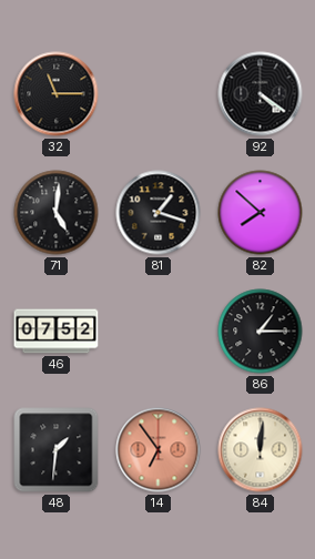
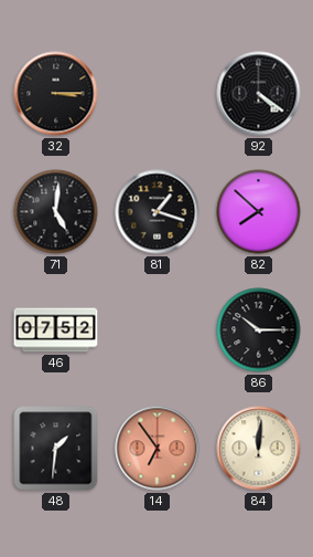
32: 11:15 -> 3:15
86: 1:15 -> 10:15
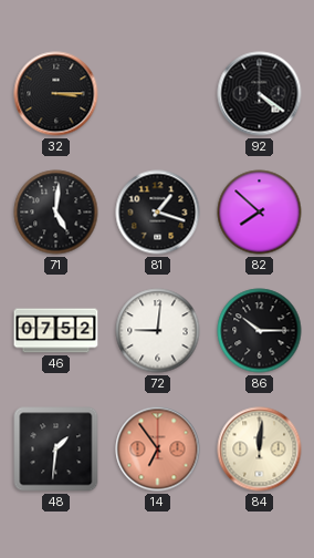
72: none -> 9:01
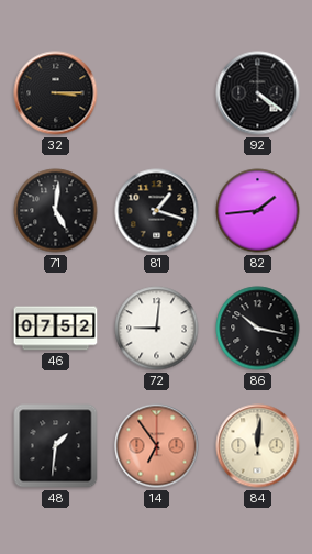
82: 7:52 -> 1:44
86: 10:15 -> 10:17
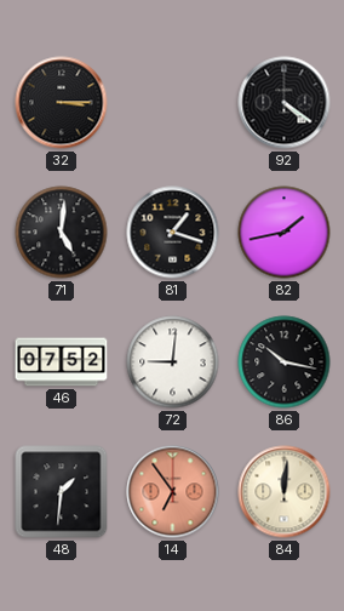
82: 1:44 -> 1:43
